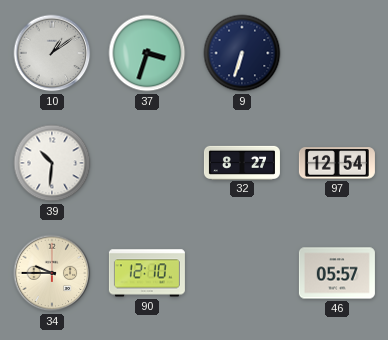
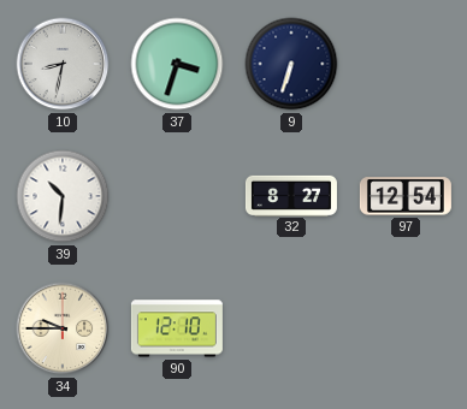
10: 1:09 -> 8:32
46: 05:57 -> none
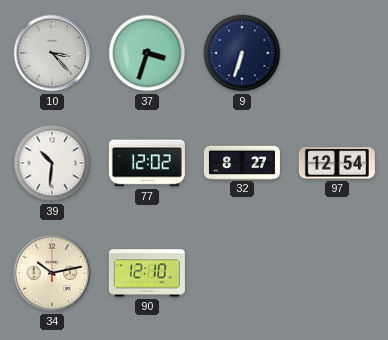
10: 8:32 -> 3:23
77: none -> 12:02
34: 9:45 -> 10:13
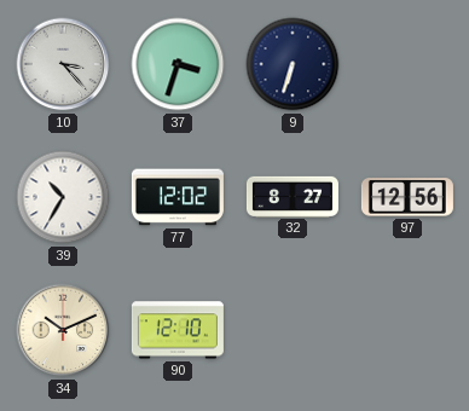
39: 10:31 -> 10:35
97: 12:54 -> 12:56
34: 10:13 -> 10:11
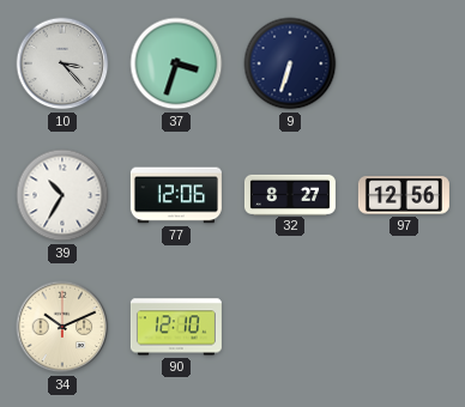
77: 12:02 -> 12:06
